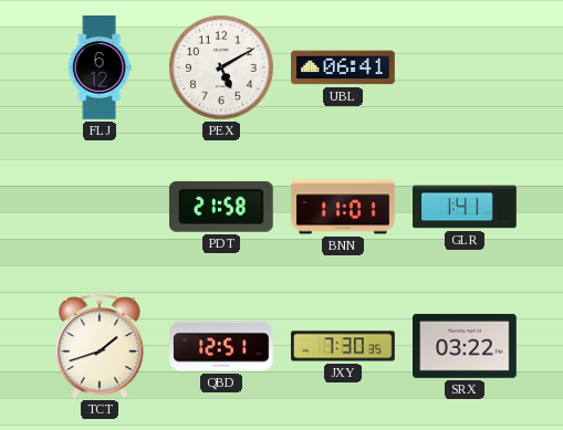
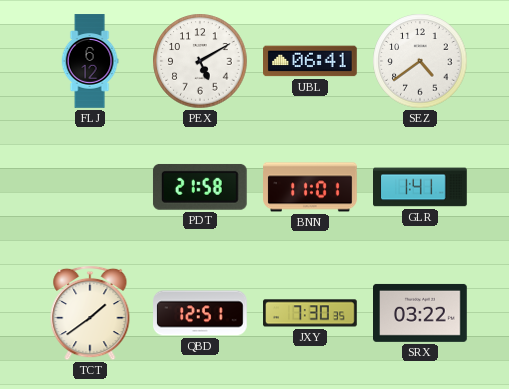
SEZ: none -> 4:39
TCT: 1:42 -> 1:39
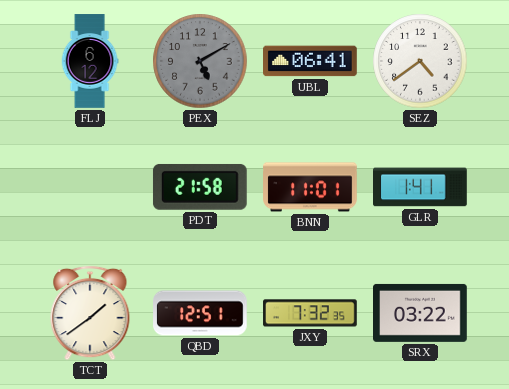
PEX dial: white -> grey
JXY: 7:30 -> 7:32
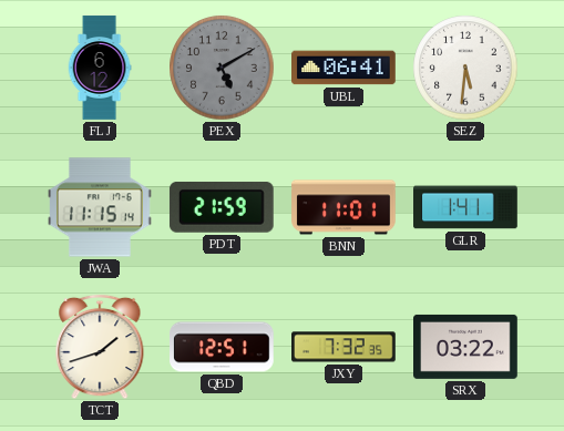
SEZ: 4:39 -> 5:31
JWA: none -> 11:15
PDT: 21:58 -> 21:59
TCT: 1:39 -> 1:42
